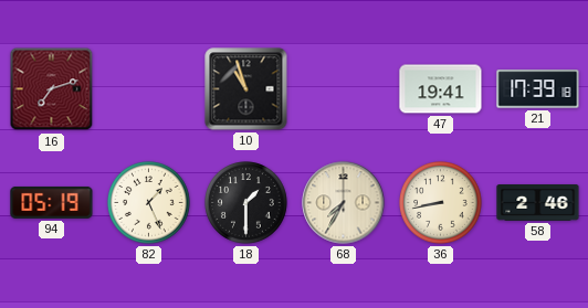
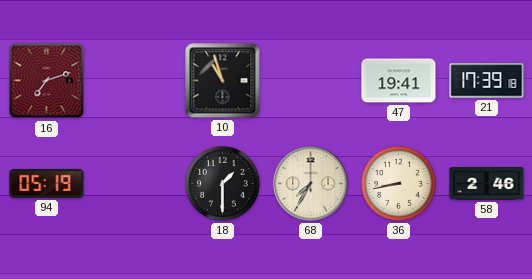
82: 1:26 -> none
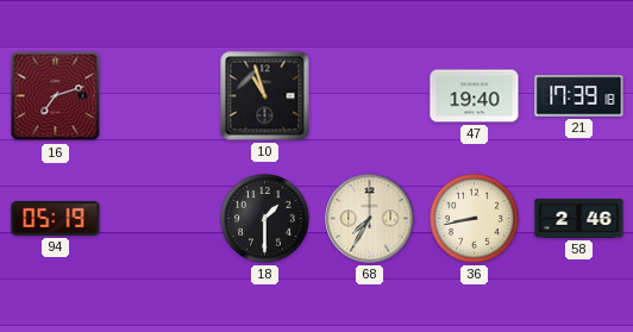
47: 19:41 -> 19:40
